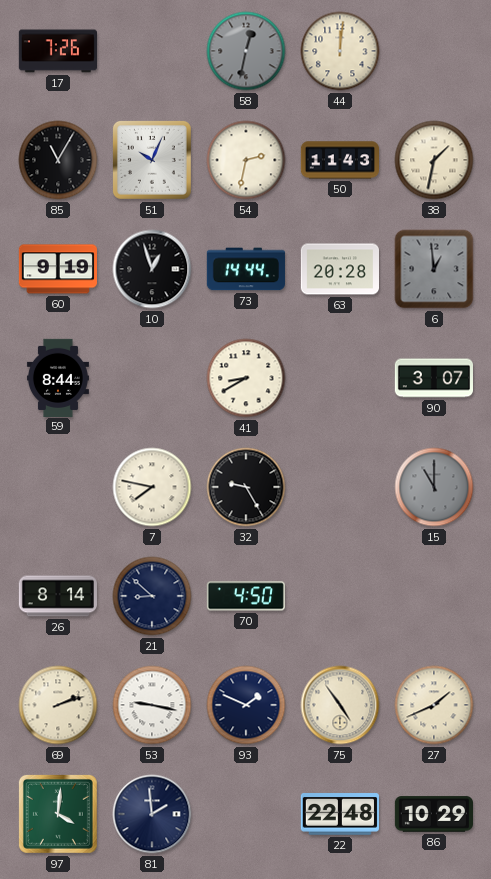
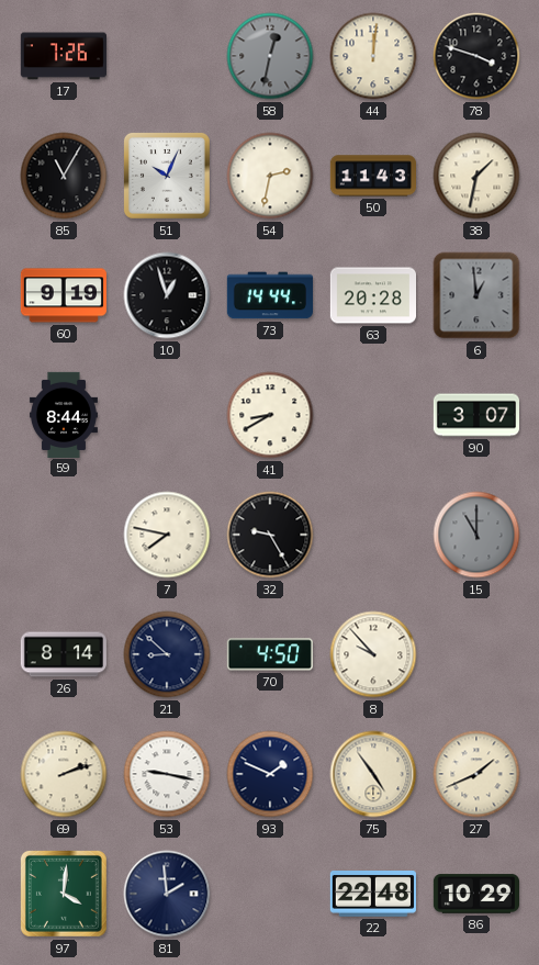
78: none -> 3:48
8: none -> 9:53
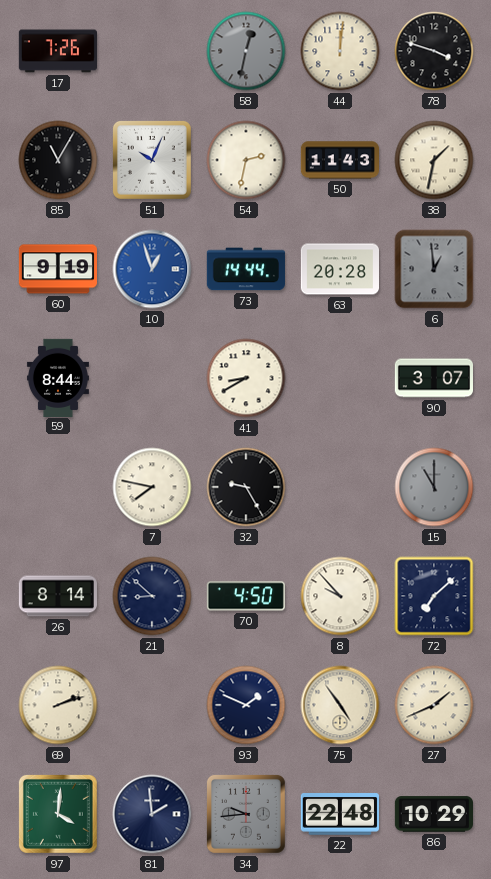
10 dial: black -> blue
72: none -> 7:08
53: 9:17 -> none
34: none -> 9:44
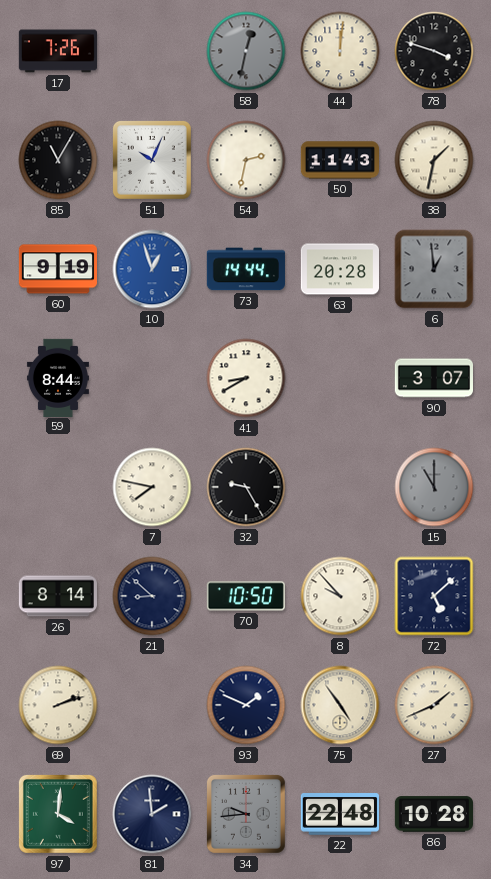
70: 4:50 -> 10:50
72: 7:08 -> 5:08
86: 10:29 -> 10:28
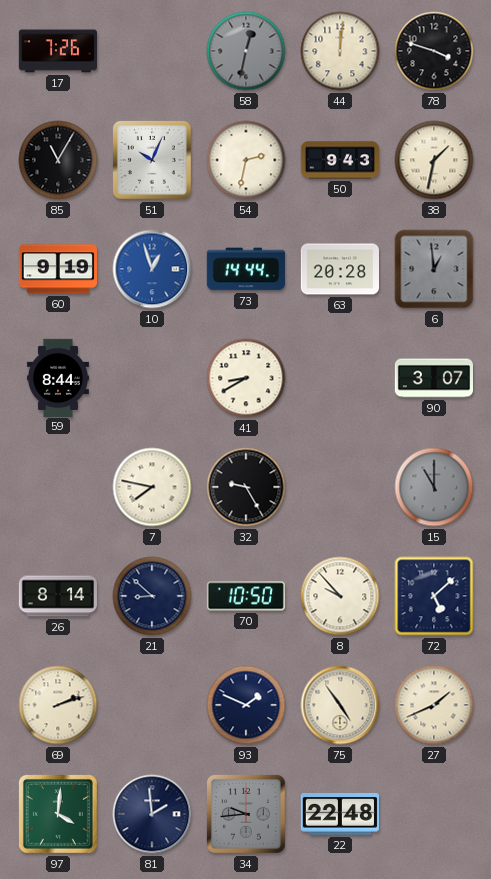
50: 11:43 -> 9:43
86: 10:28 -> none
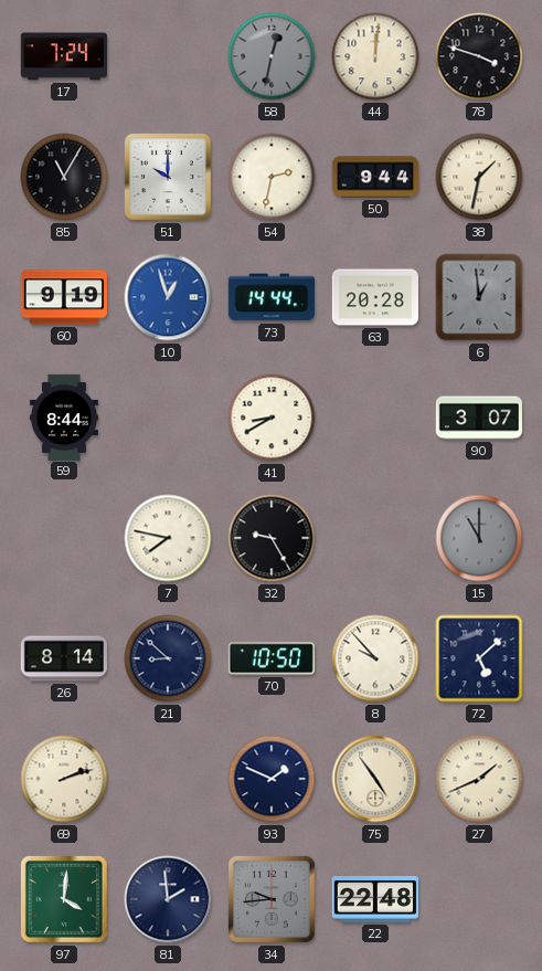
17: 7:26 -> 7:24
51: 10:04 -> 10:00
50: 9:43 -> 9:44
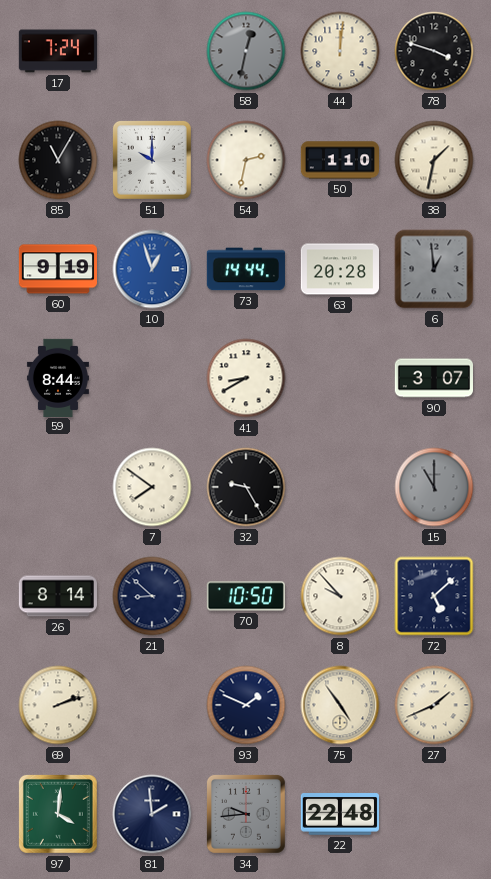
50: 9:44 -> 1:10
7: 7:47 -> 7:51
